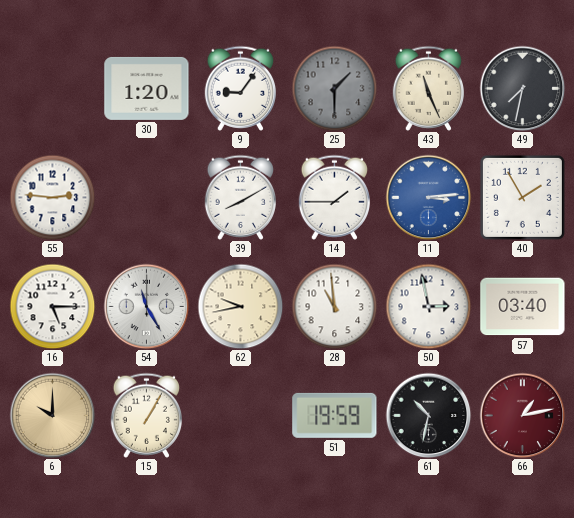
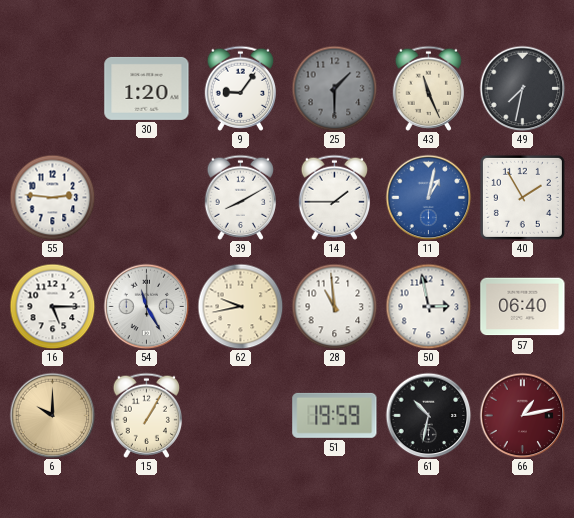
11: 3:14 -> 1:02
57: 03:40 -> 06:40
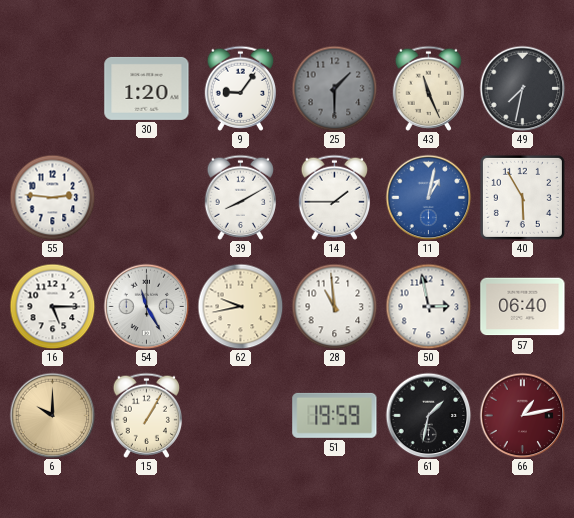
40: 1:55 -> 5:55
61: 10:32 -> 1:32
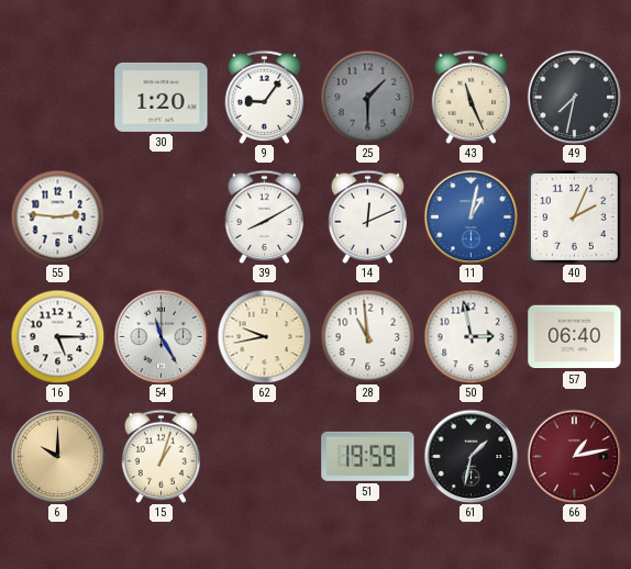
14: 1:45 -> 12:11
40: 5:55 -> 2:04
15: 1:05 -> 1:03
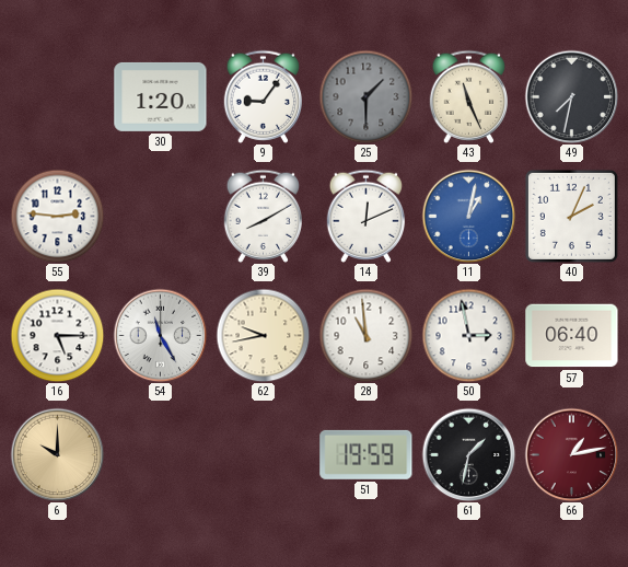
15: 1:03 -> none
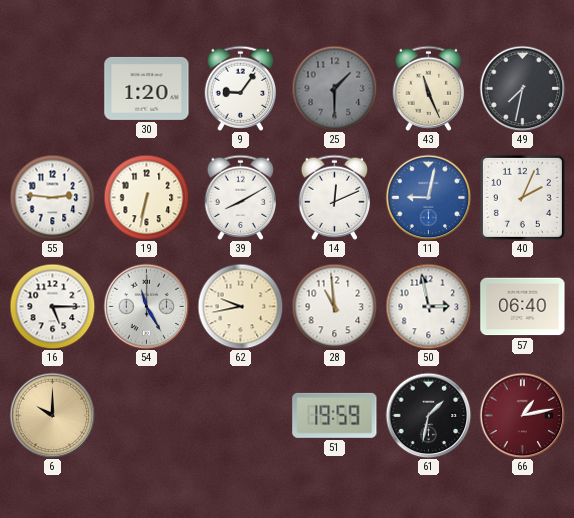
19: none -> 6:32
11: 1:02 -> 9:02
